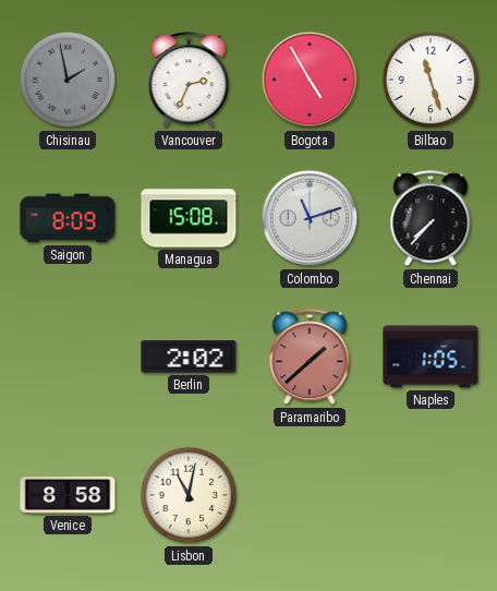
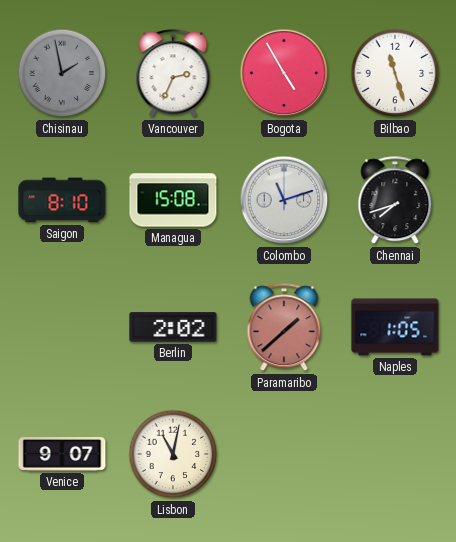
Saigon: 8:09 -> 8:10
Chennai: 7:37 -> 7:42
Venice: 8:58 -> 9:07
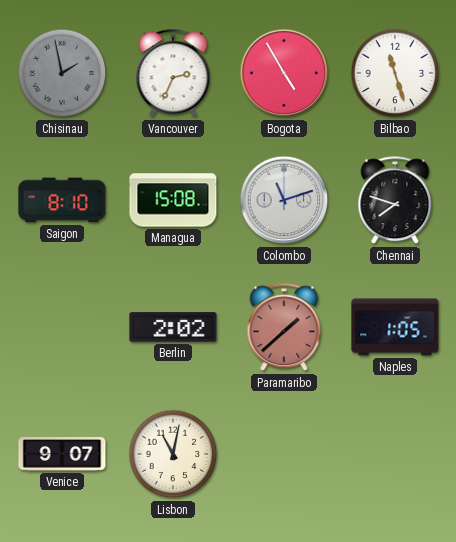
Chennai: 7:42 -> 7:48
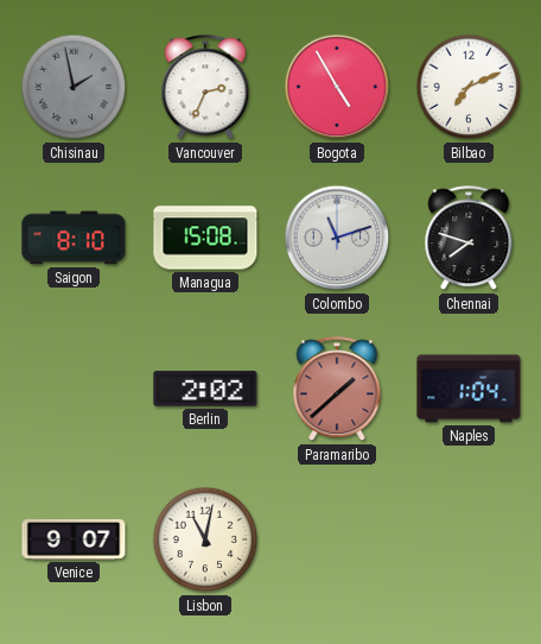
Bilbao: 11:27 -> 7:11
Naples: 1:05 -> 1:04
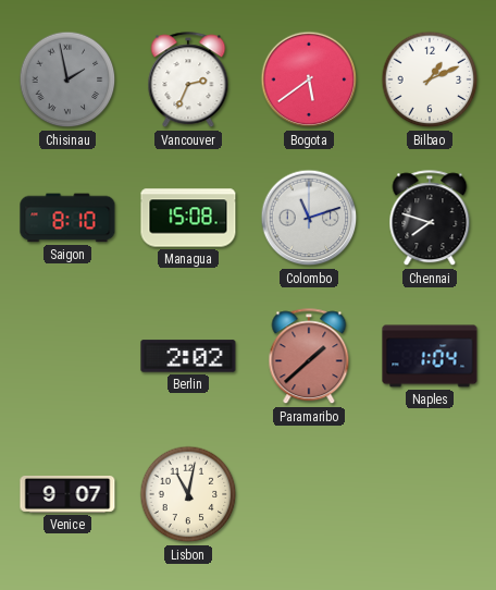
Bogota: 4:55 -> 5:39
Bilbao: 7:11 -> 1:11
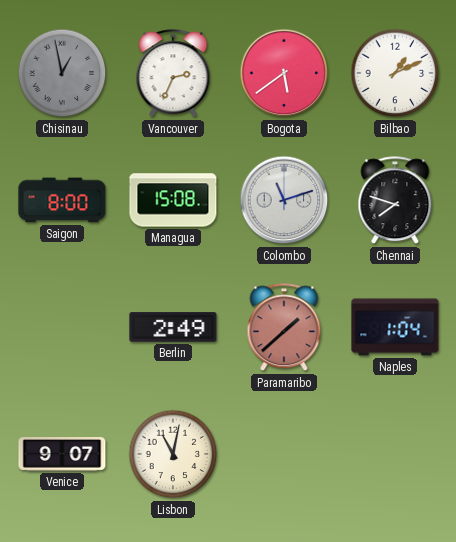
Chisinau: 1:58 -> 12:58
Saigon: 8:10 -> 8:00
Berlin: 2:02 -> 2:49
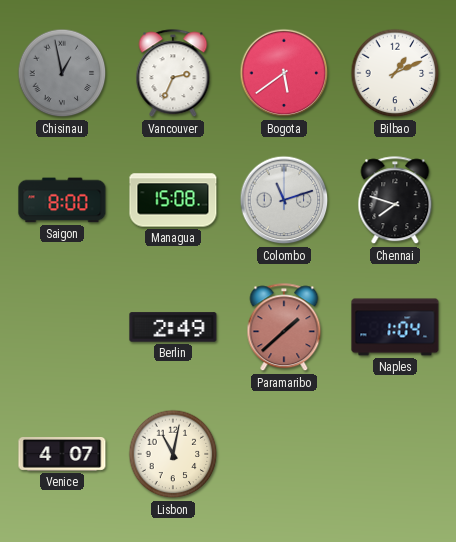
Venice: 9:07 -> 4:07
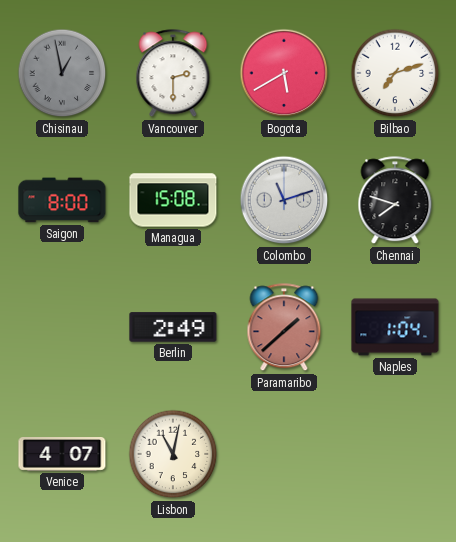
Vancouver: 2:34 -> 2:30
Bogota: 5:39 -> 5:40
Bilbao: 1:11 -> 7:12
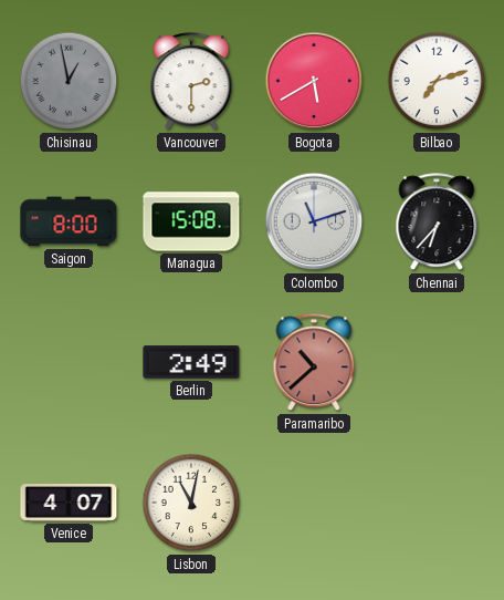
Chennai: 7:48 -> 6:37
Paramaribo: 1:38 -> 10:38
Naples: 1:04 -> none
